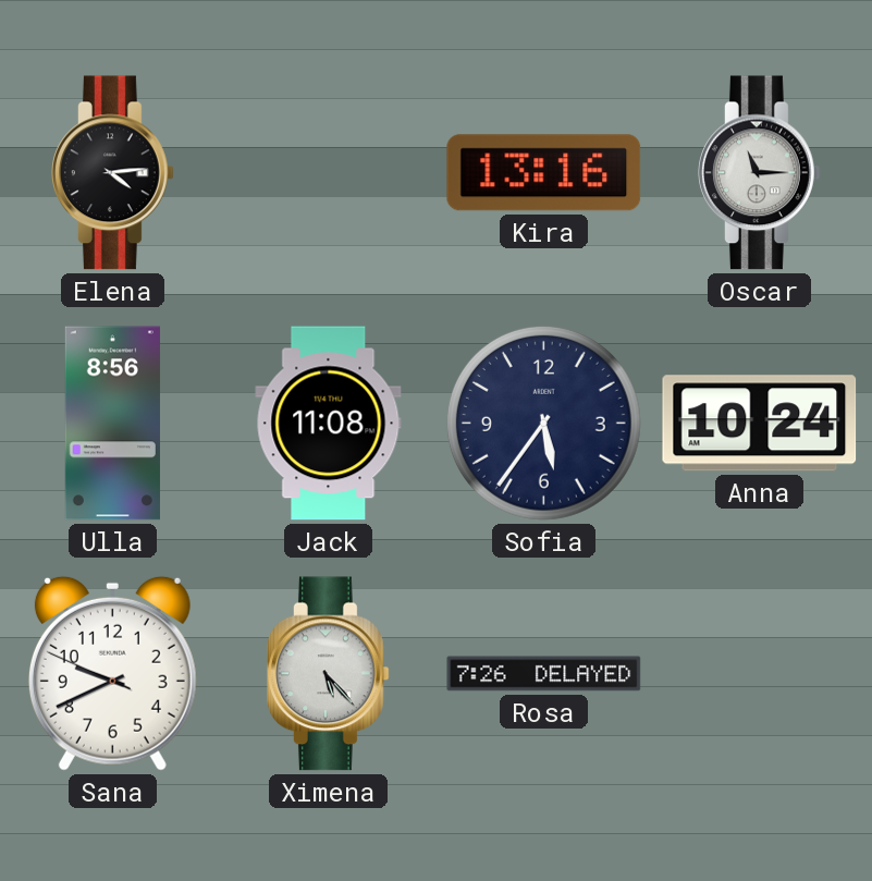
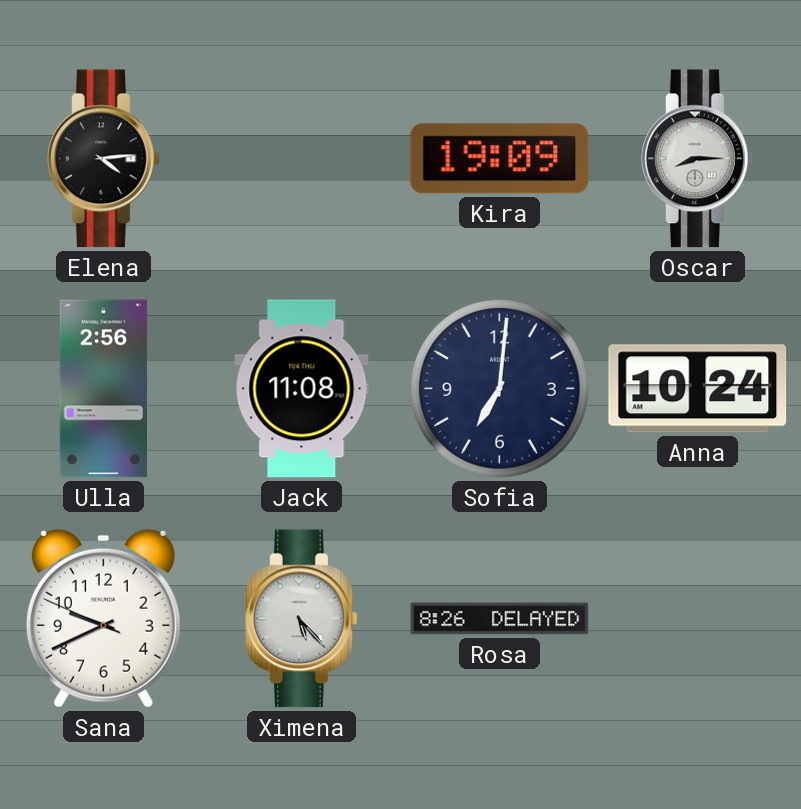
Kira: 13:16 -> 19:09
Oscar: 11:15 -> 8:15
Ulla: 8:56 -> 2:56
Sofia: 5:36 -> 7:01
Rosa: 7:26 -> 8:26
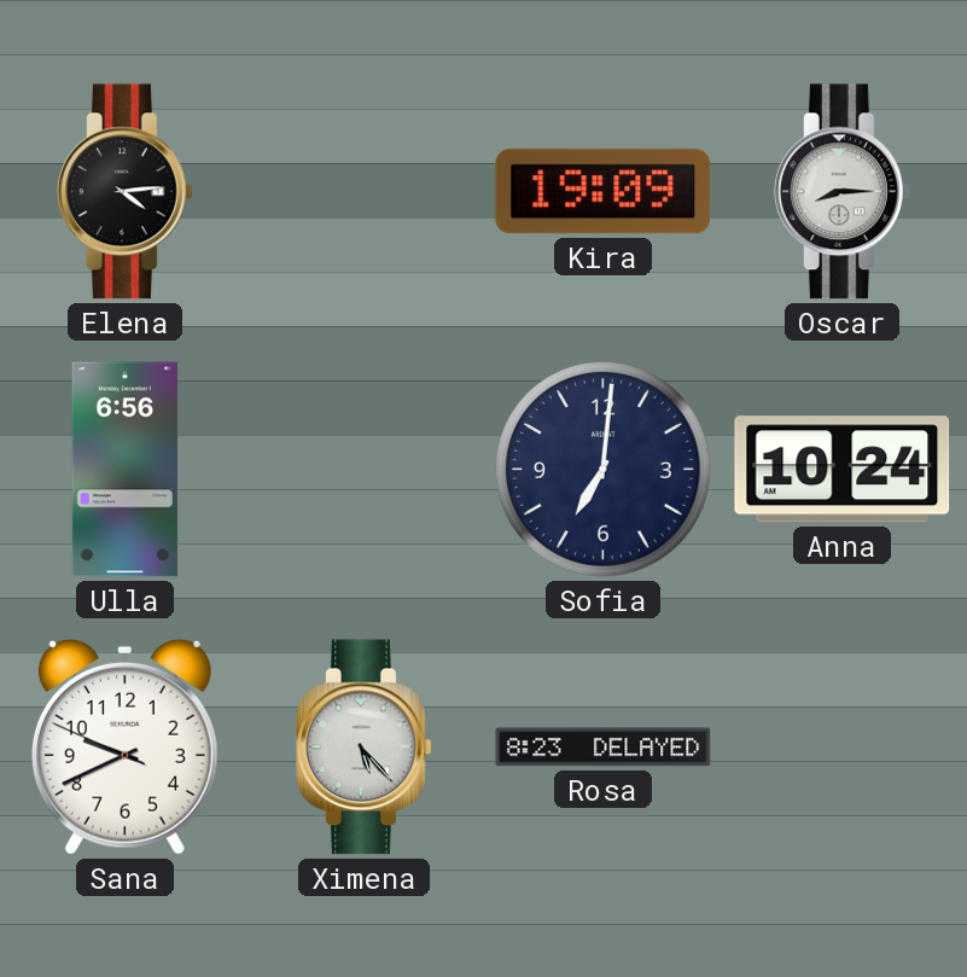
Ulla: 2:56 -> 6:56
Jack: 11:08 -> none
Rosa: 8:26 -> 8:23
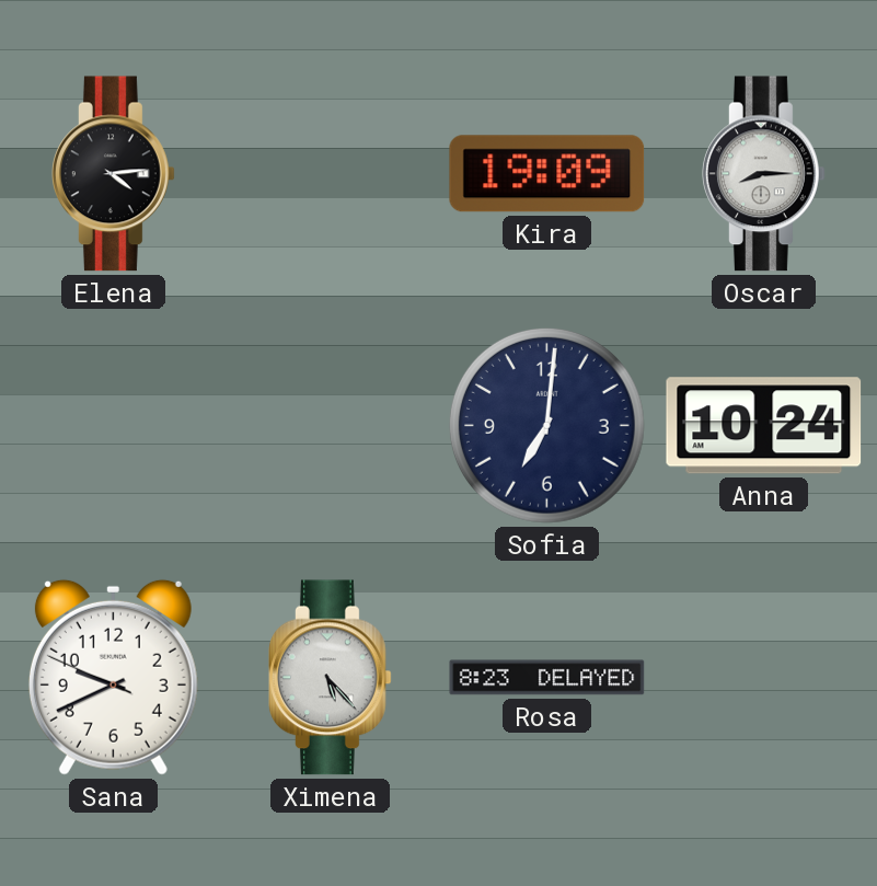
Ulla: 6:56 -> none
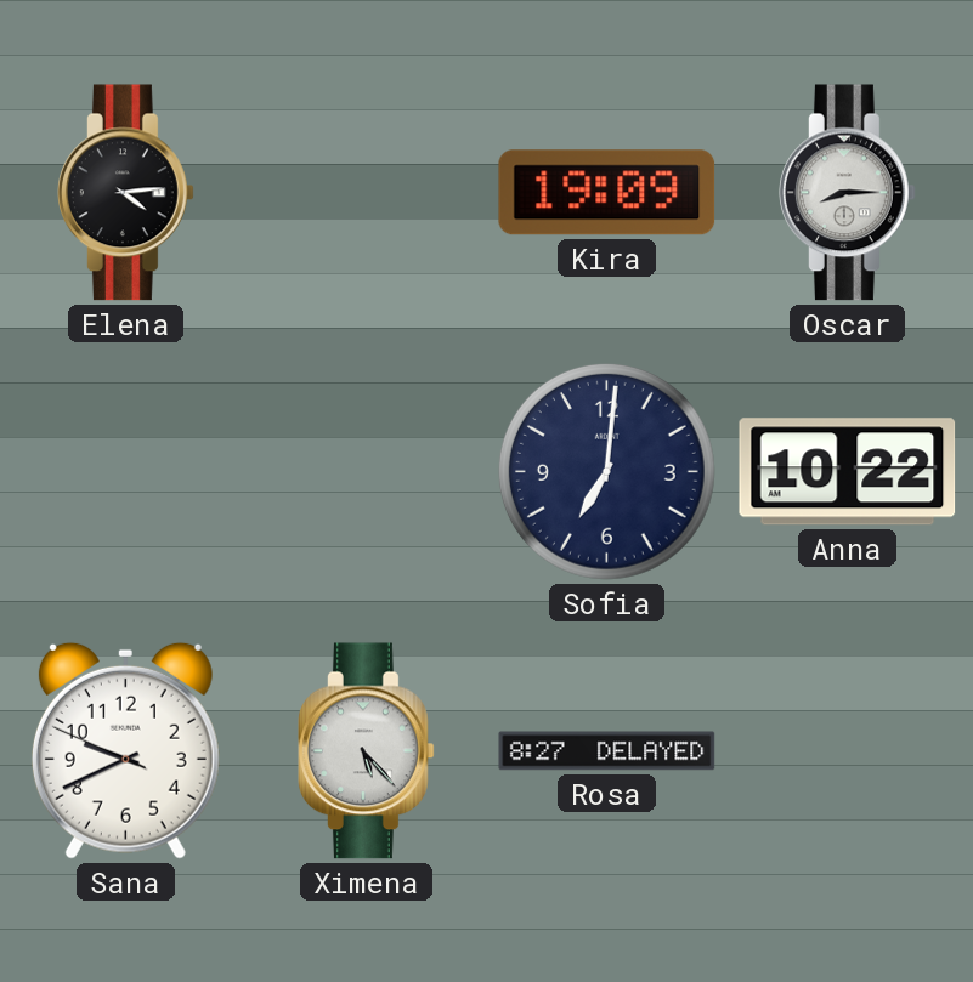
Anna: 10:24 -> 10:22
Rosa: 8:23 -> 8:27
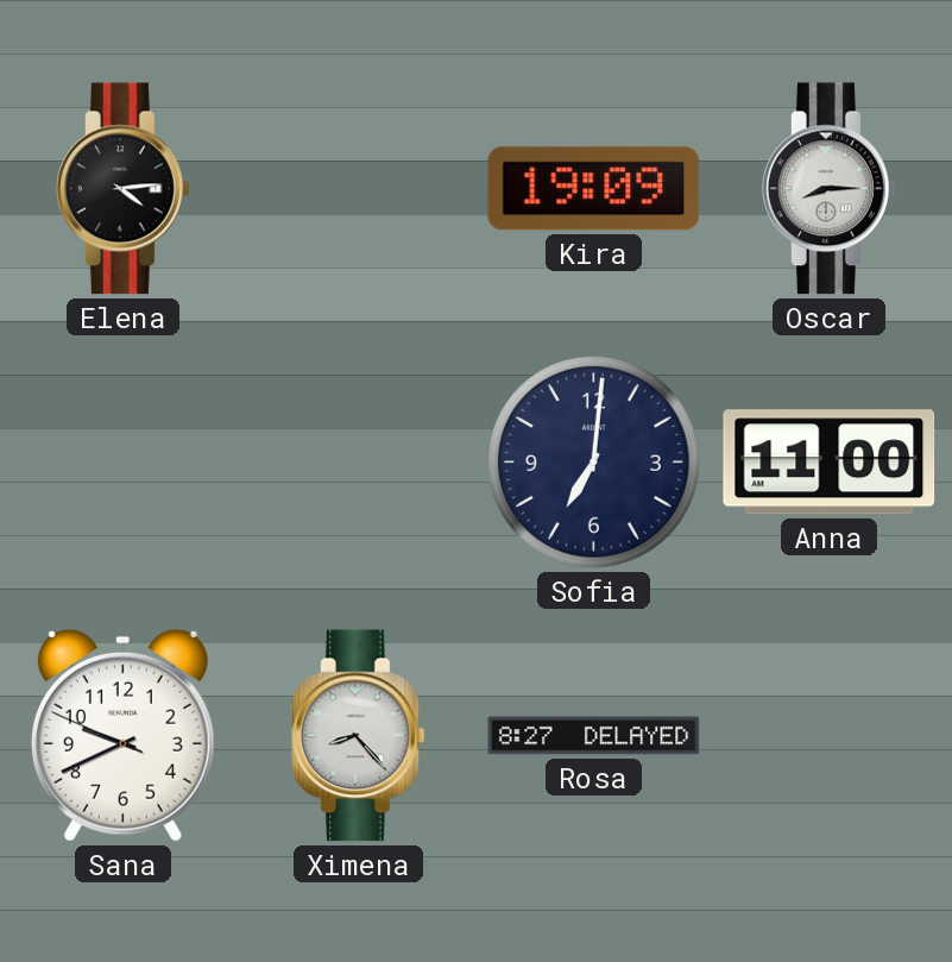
Anna: 10:22 -> 11:00
Ximena: 5:23 -> 8:23
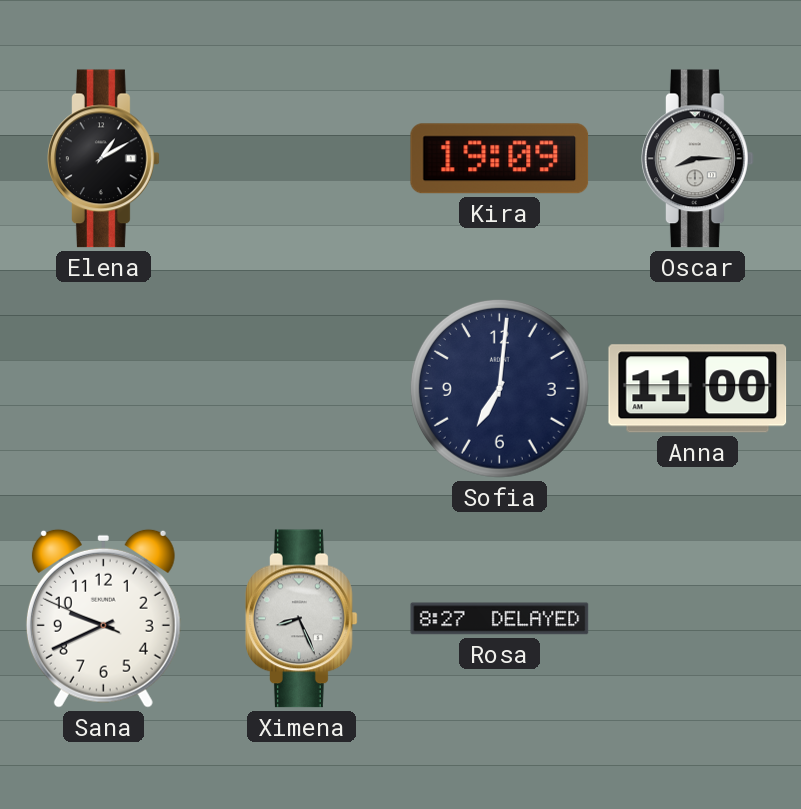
Elena: 4:14 -> 1:10
Ximena: 8:23 -> 8:26
